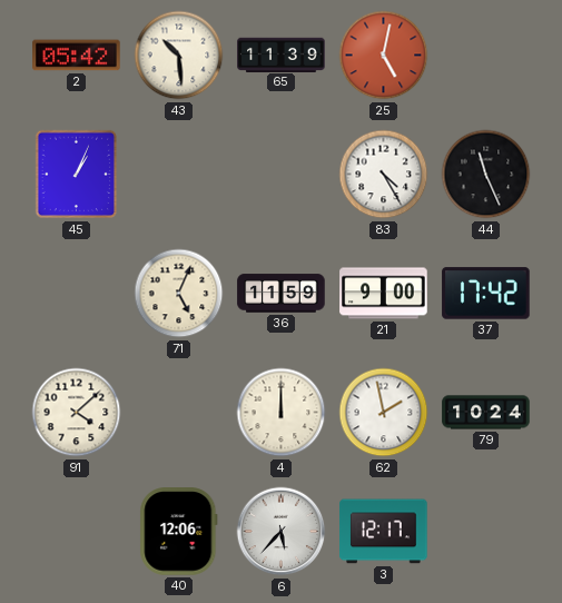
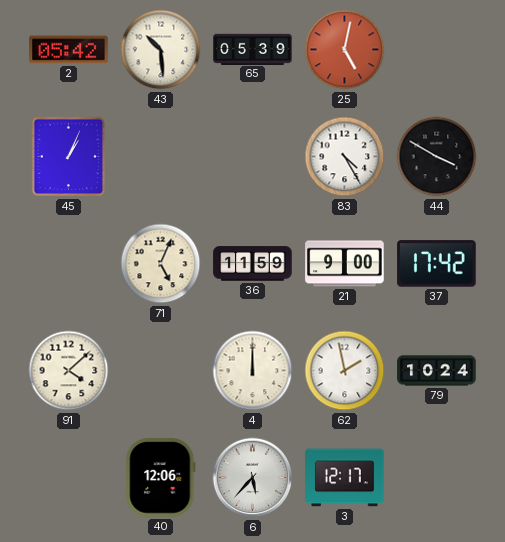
65: 11:39 -> 05:39
44: 11:26 -> 3:50
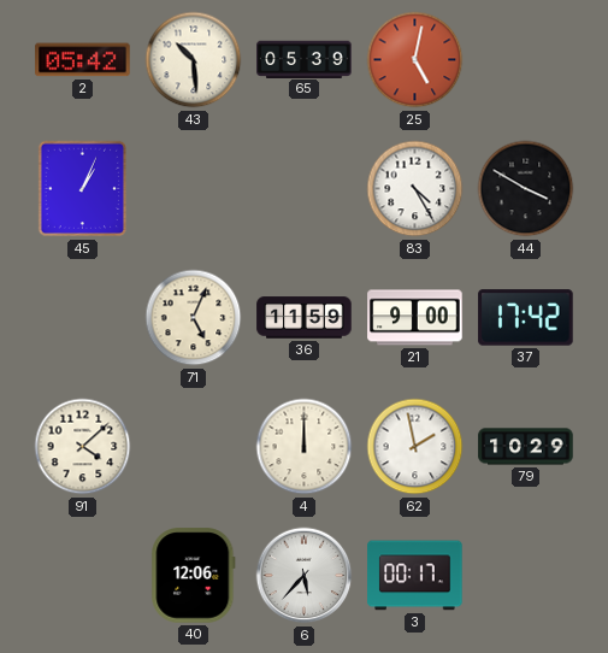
79: 10:24 -> 10:29
3: 12:17 -> 00:17
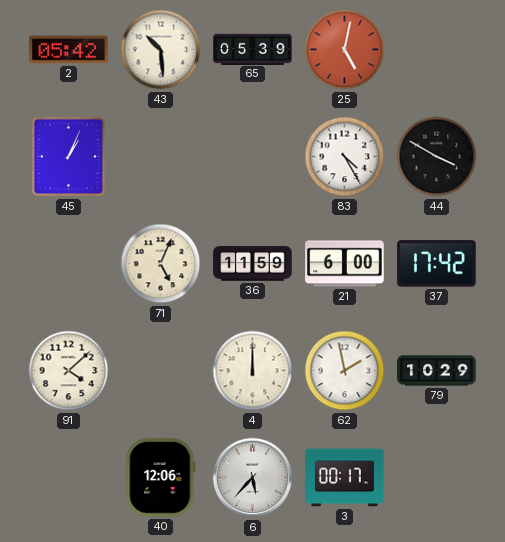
21: 9:00 -> 6:00
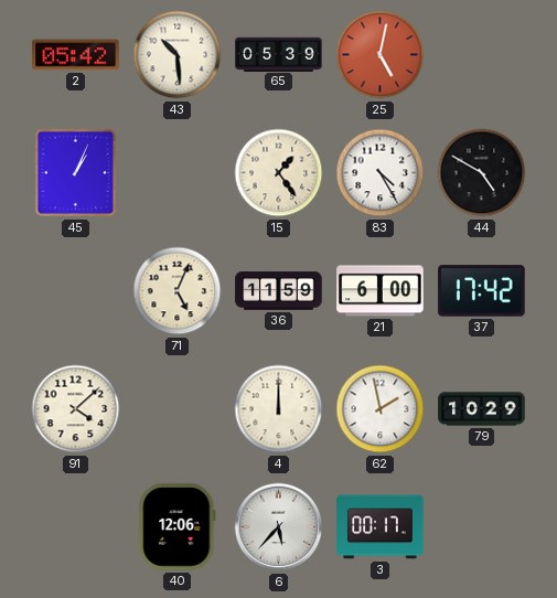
15: none -> 1:24
44: 3:50 -> 4:50
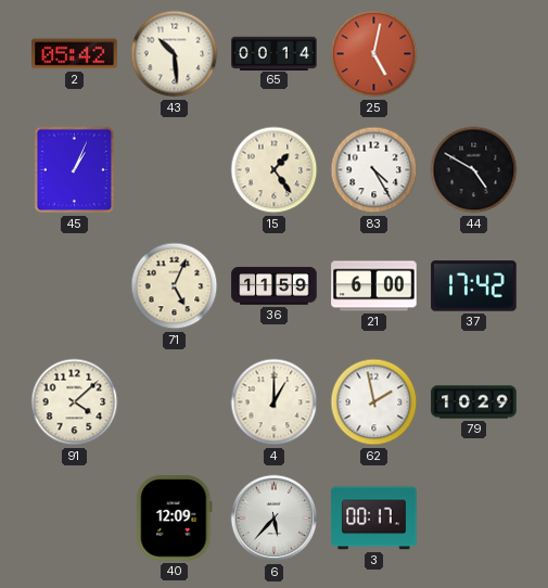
65: 05:39 -> 00:14
4: 12:00 -> 1:00
40: 12:06 -> 12:09
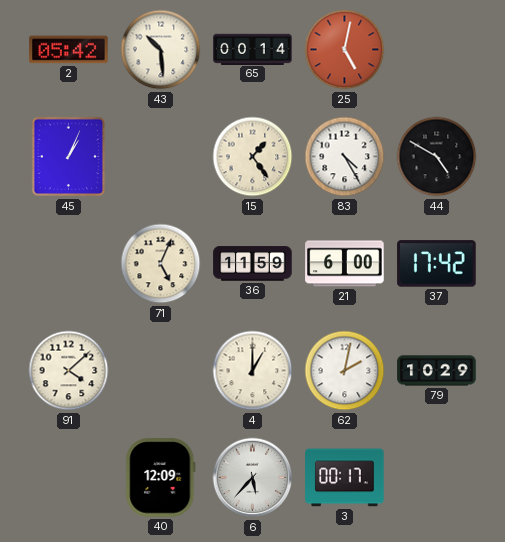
62: 1:58 -> 2:02
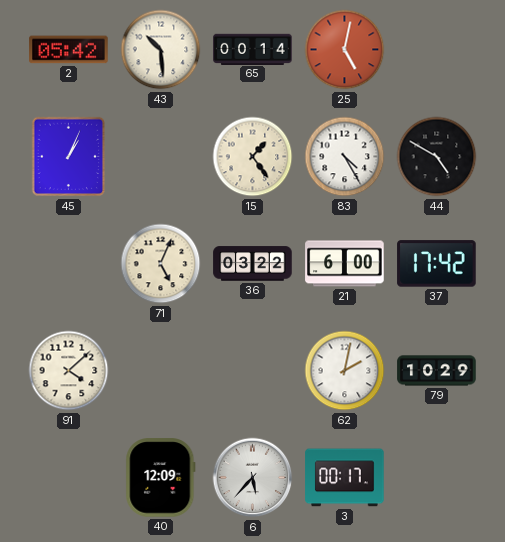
36: 11:59 -> 03:22
4: 1:00 -> none
